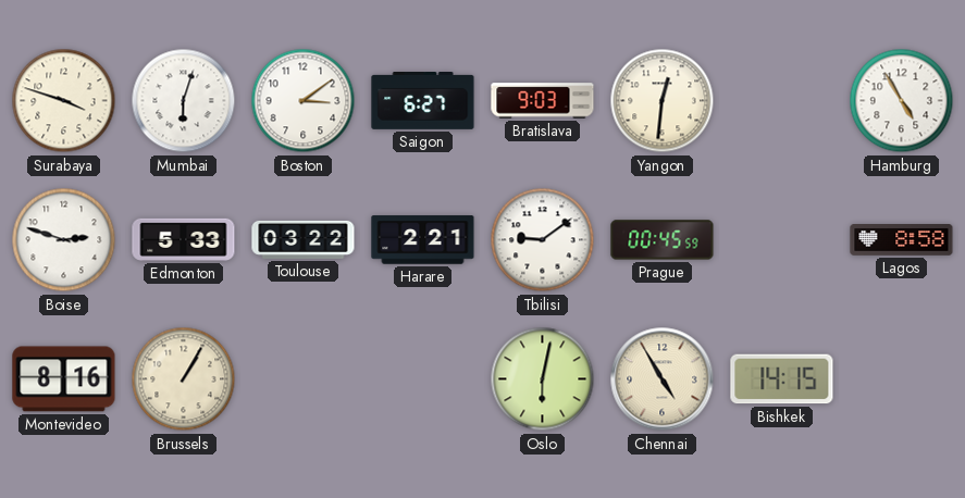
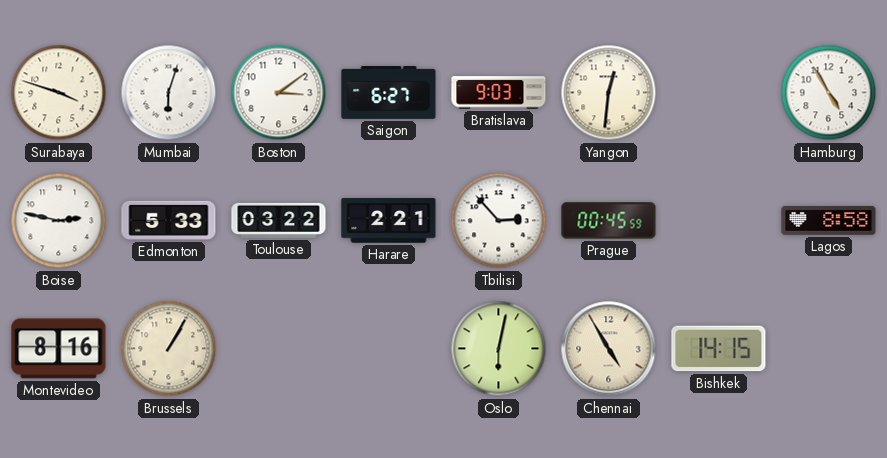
Boise: 2:48 -> 2:47
Tbilisi: 9:09 -> 2:53
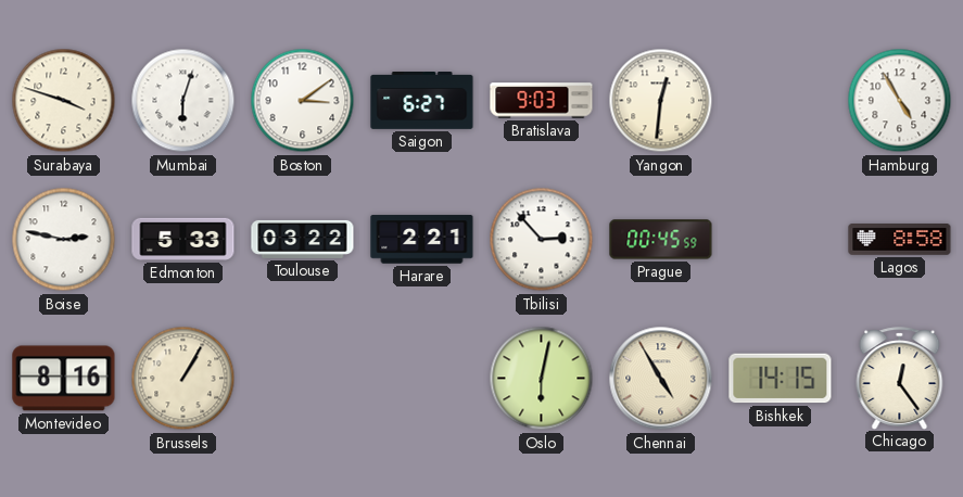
Chicago: none -> 12:24
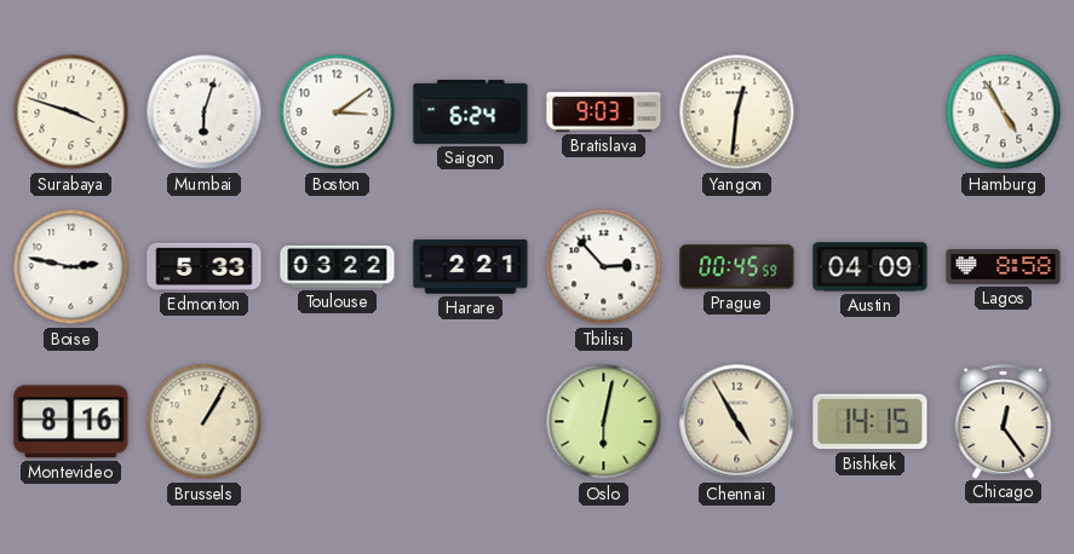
Saigon: 6:27 -> 6:24
Austin: none -> 04:09
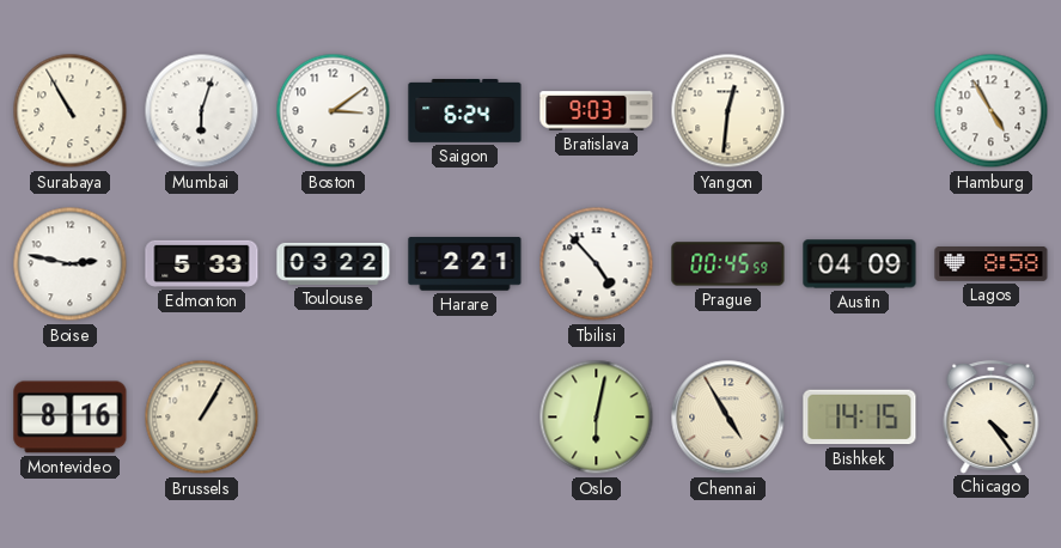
Surabaya: 3:48 -> 10:55
Tbilisi: 2:53 -> 4:53
Chicago: 12:24 -> 4:24
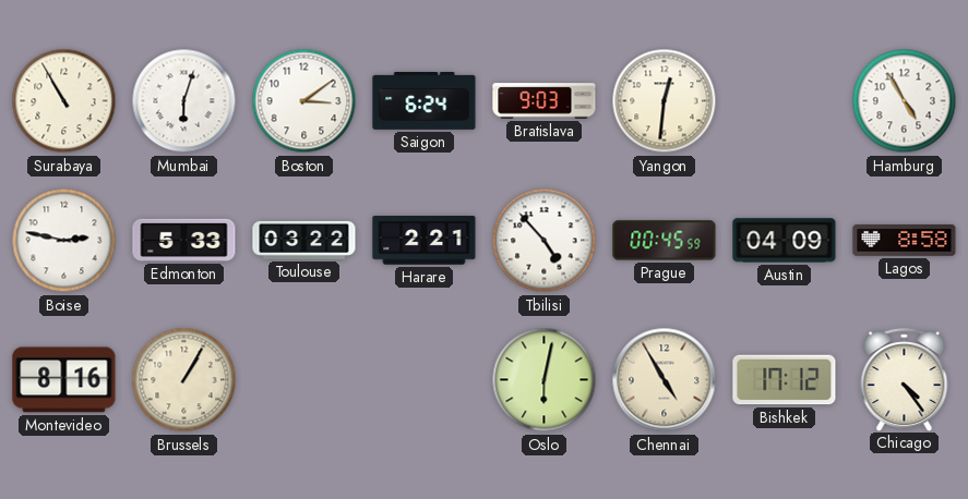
Bishkek: 14:15 -> 17:12
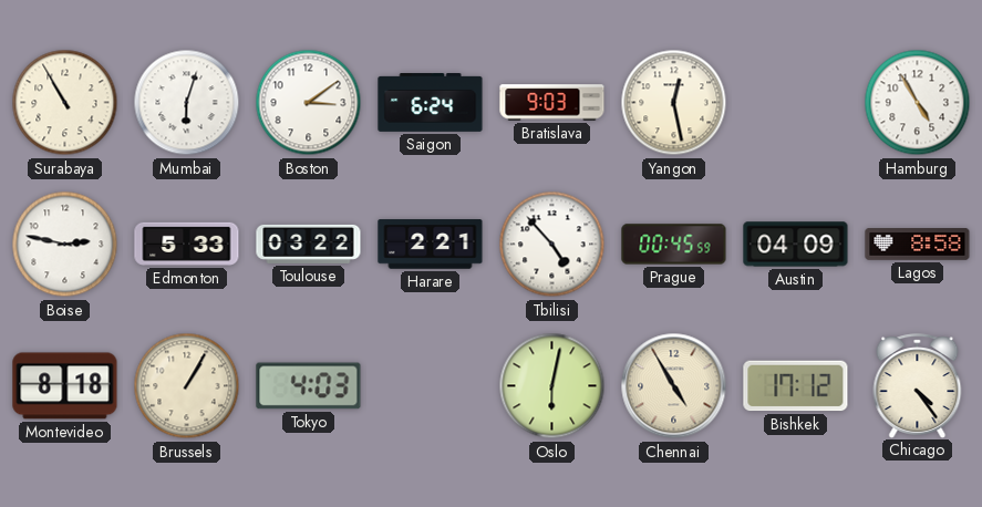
Yangon: 12:31 -> 12:28
Montevideo: 8:16 -> 8:18
Tokyo: none -> 4:03
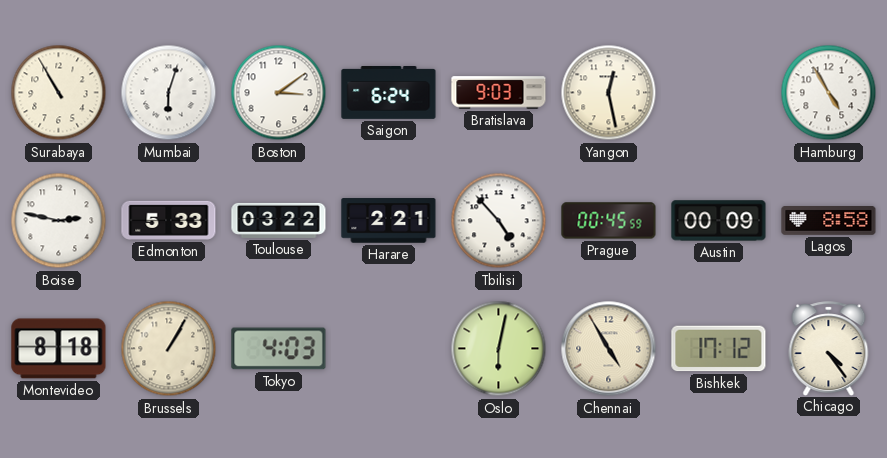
Austin: 04:09 -> 00:09
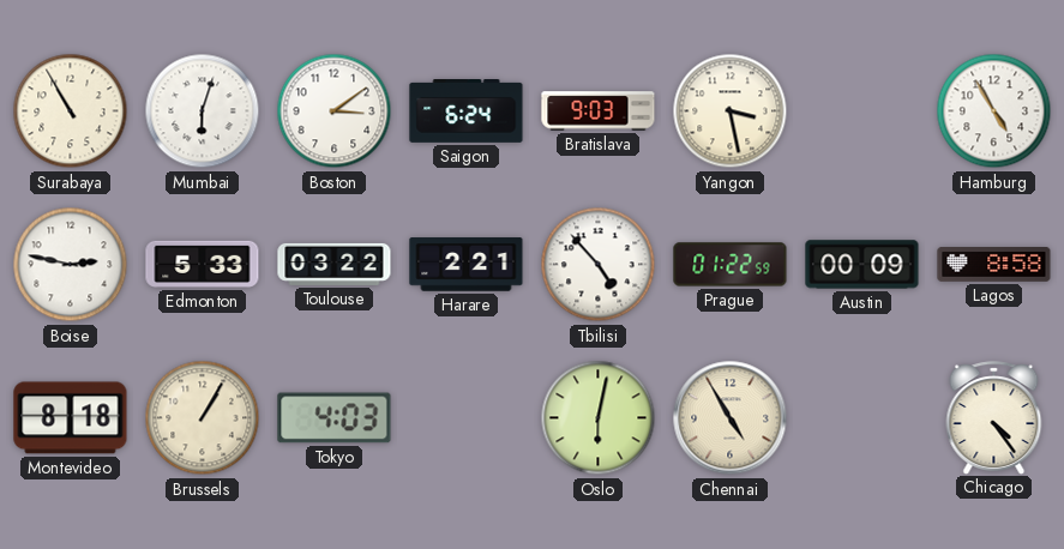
Yangon: 12:28 -> 3:28
Prague: 00:45 -> 01:22
Bishkek: 17:12 -> none
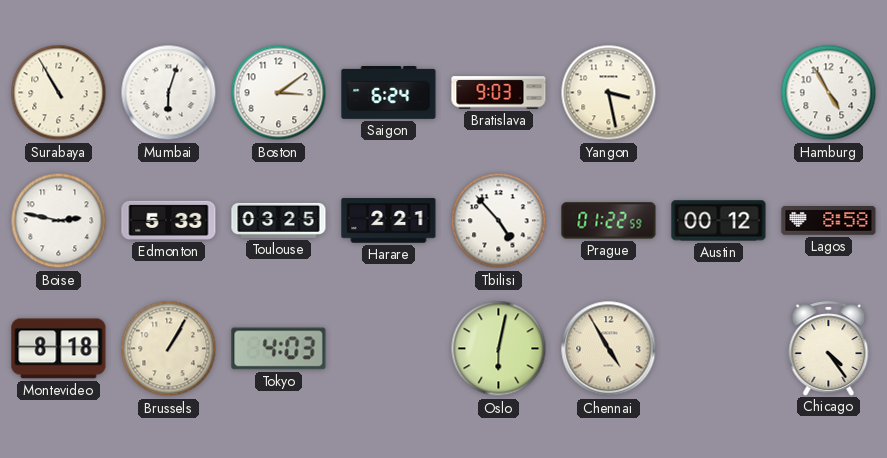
Toulouse: 03:22 -> 03:25
Austin: 00:09 -> 00:12
